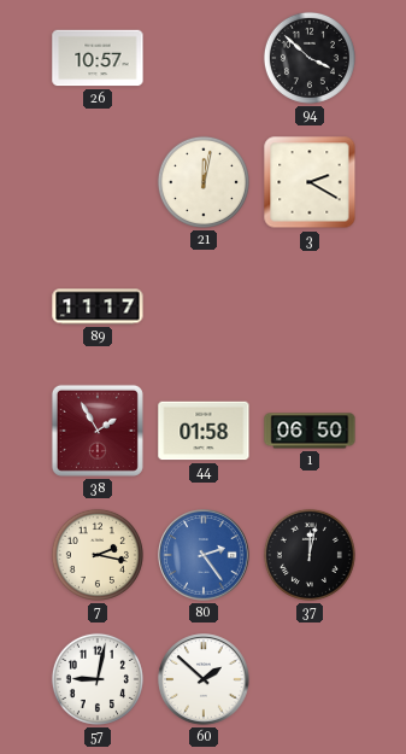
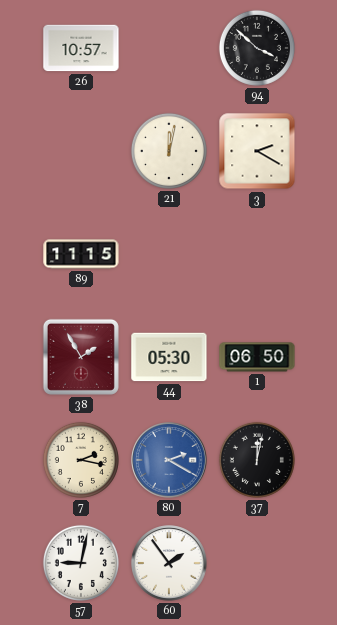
89: 11:17 -> 11:15
44: 01:58 -> 05:30
80: 2:24 -> 2:20
60: 1:52 -> 1:54
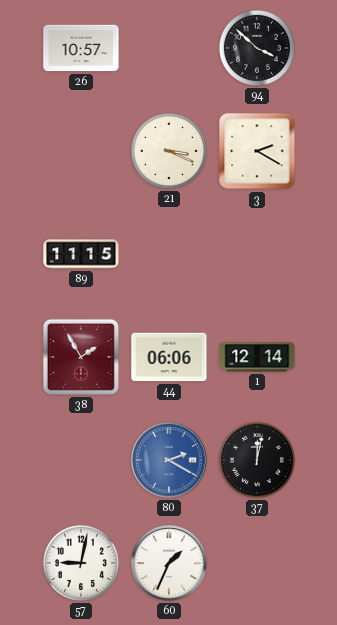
21: 12:02 -> 3:19
44: 05:30 -> 06:06
1: 06:50 -> 12:14
7: 2:17 -> none
60: 1:54 -> 1:34
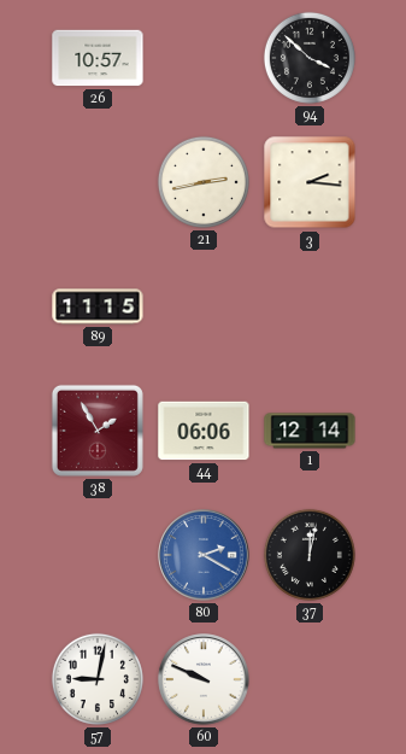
21: 3:19 -> 2:43
3: 2:20 -> 2:16
60: 1:34 -> 9:49
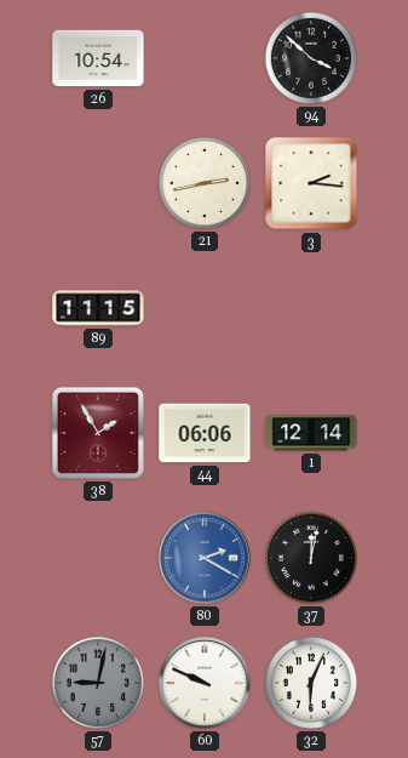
26: 10:57 -> 10:54
57 dial: white -> grey
32: none -> 6:04
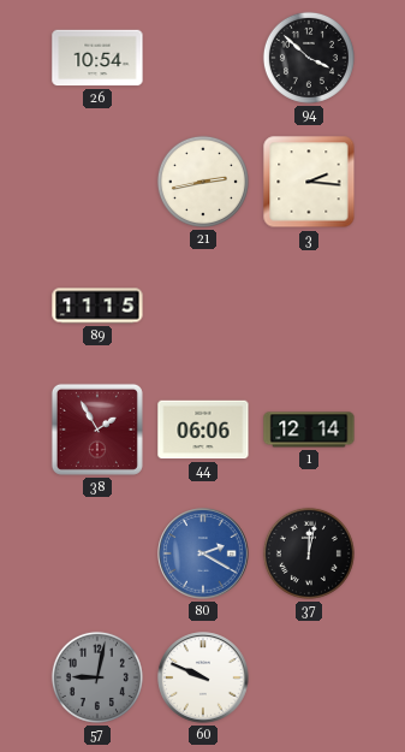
32: 6:04 -> none
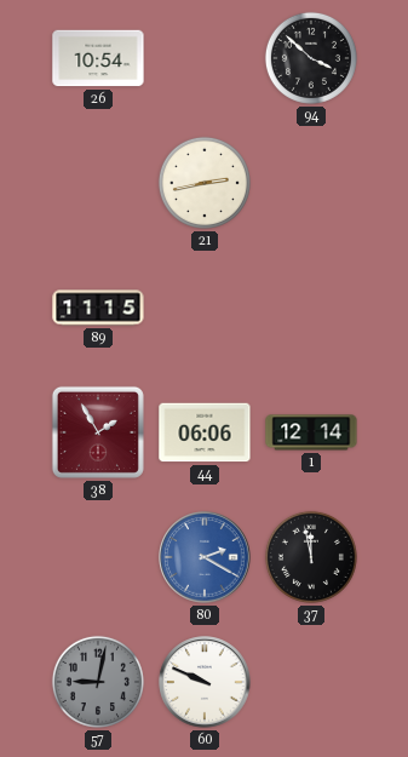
3: 2:16 -> none
37: 12:02 -> 11:58
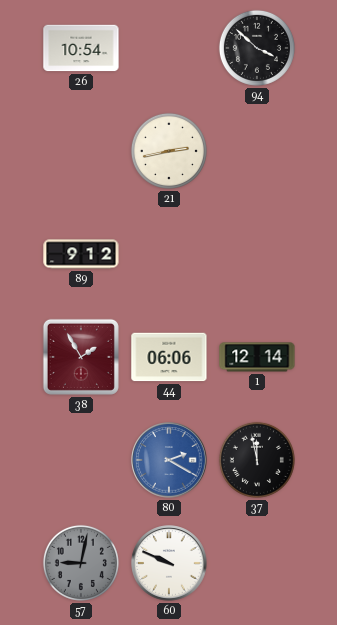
89: 11:15 -> 9:12
